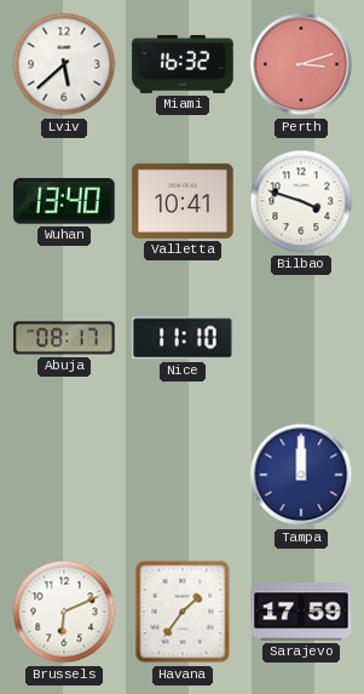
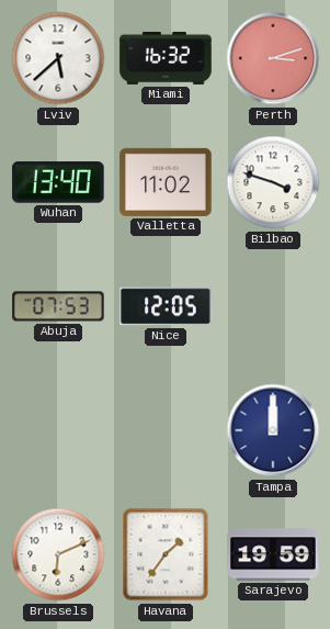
Valletta: 10:41 -> 11:02
Abuja: 08:17 -> 07:53
Nice: 11:10 -> 12:05
Sarajevo: 17:59 -> 19:59
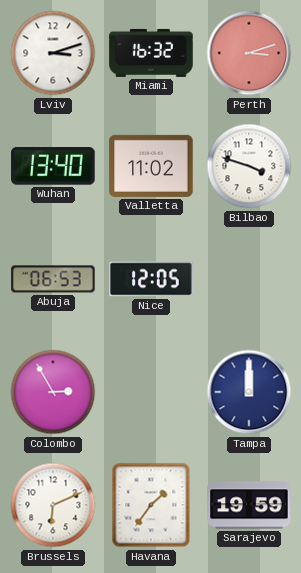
Lviv: 5:38 -> 3:12
Abuja: 07:53 -> 06:53
Colombo: none -> 2:55
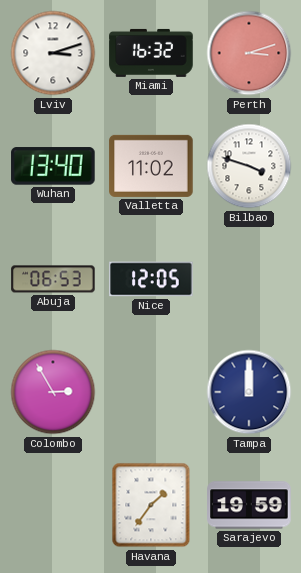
Brussels: 6:11 -> none
